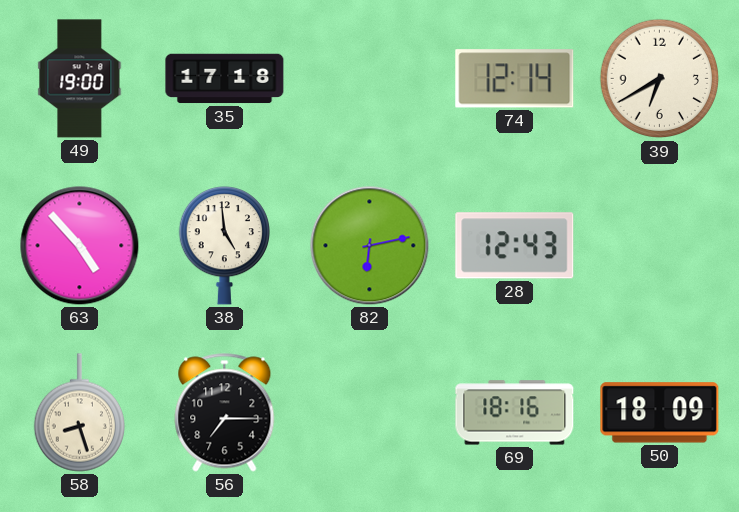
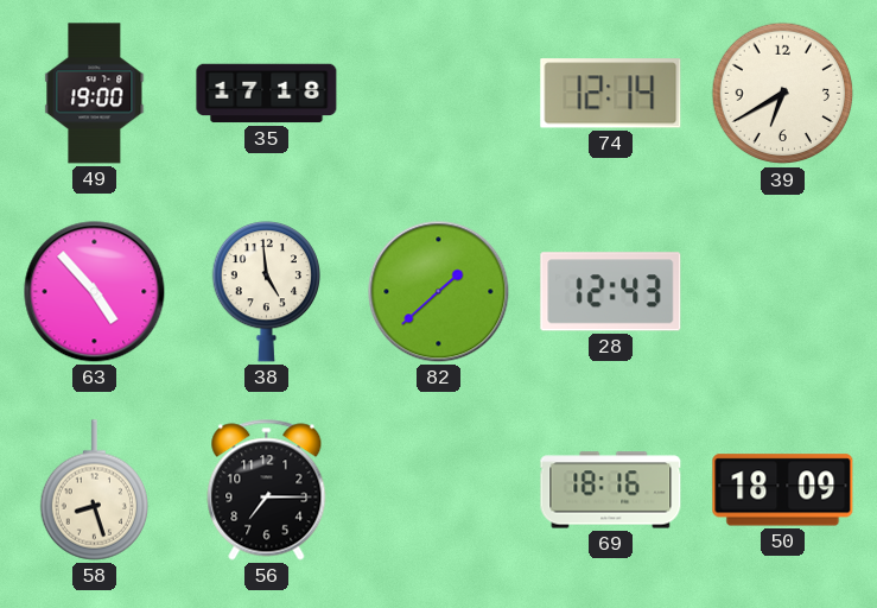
82: 6:13 -> 1:38
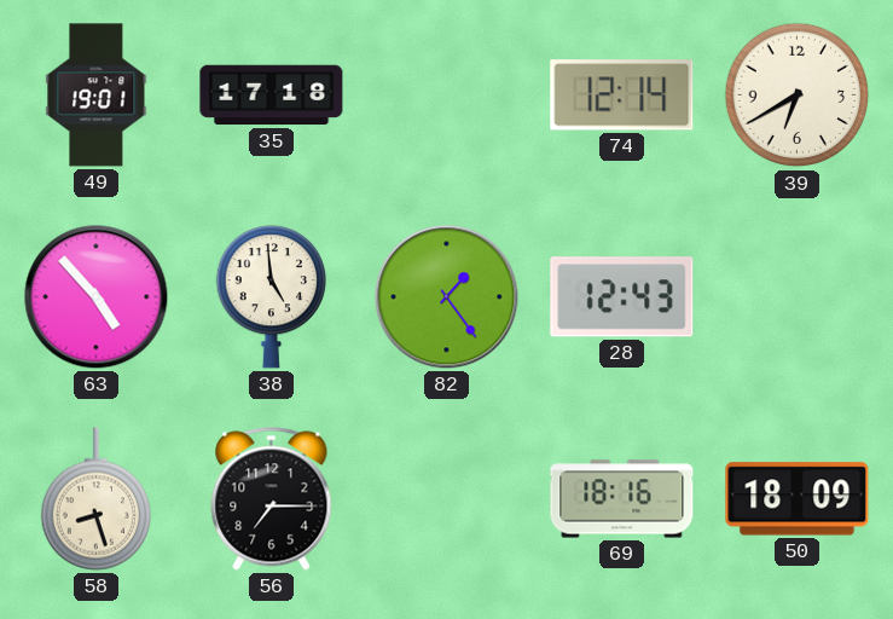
49: 19:00 -> 19:01
82: 1:38 -> 1:24
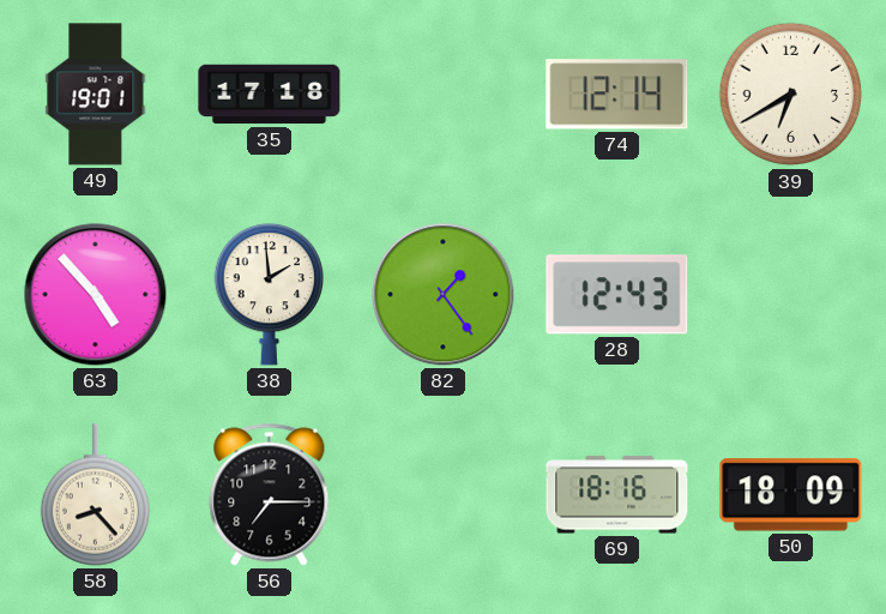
38: 4:59 -> 1:59
58: 8:27 -> 8:23
